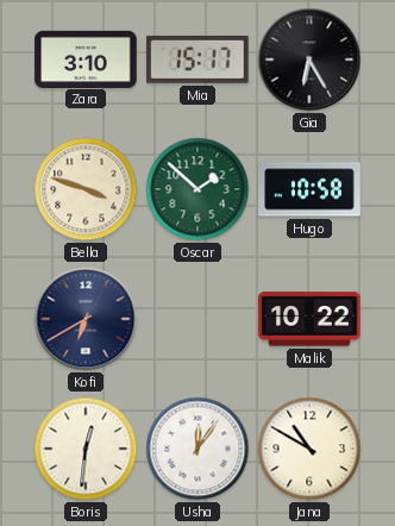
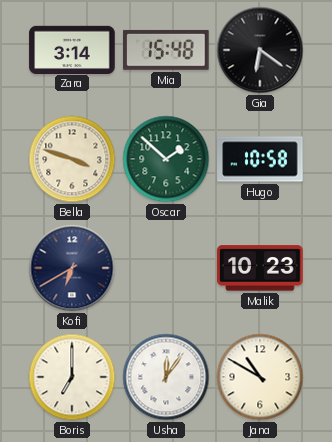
Zara: 3:10 -> 3:14
Mia: 15:17 -> 15:48
Gia: 6:25 -> 6:21
Malik: 10:22 -> 10:23
Boris: 12:31 -> 7:00
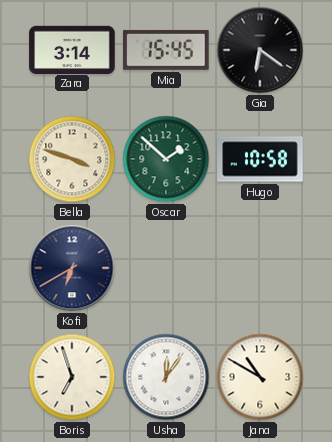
Mia: 15:48 -> 15:45
Malik: 10:23 -> none
Boris: 7:00 -> 6:57
